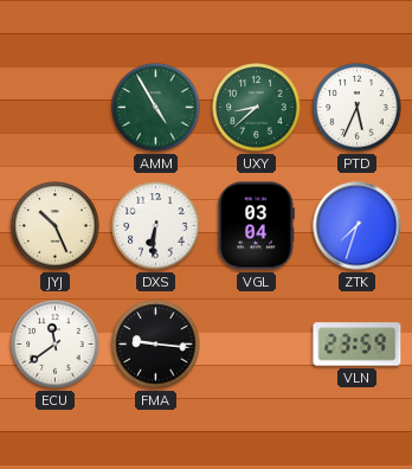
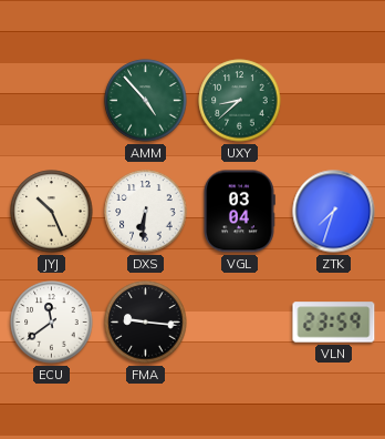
AMM: 4:55 -> 4:53
PTD: 5:34 -> none
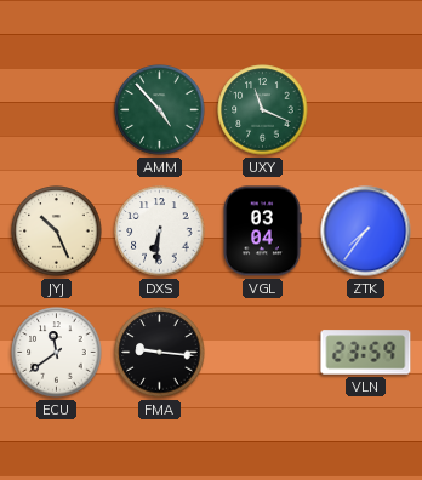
UXY: 8:38 -> 11:19
ZTK: 7:33 -> 7:36
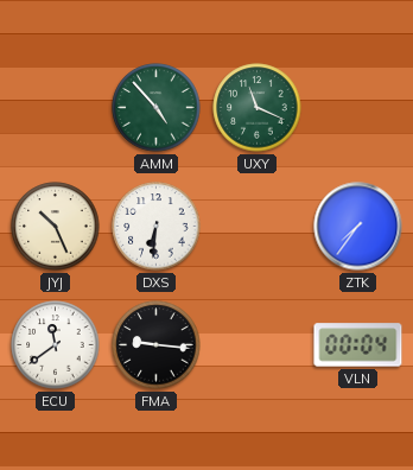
VGL: 03:04 -> none
VLN: 23:59 -> 00:04
